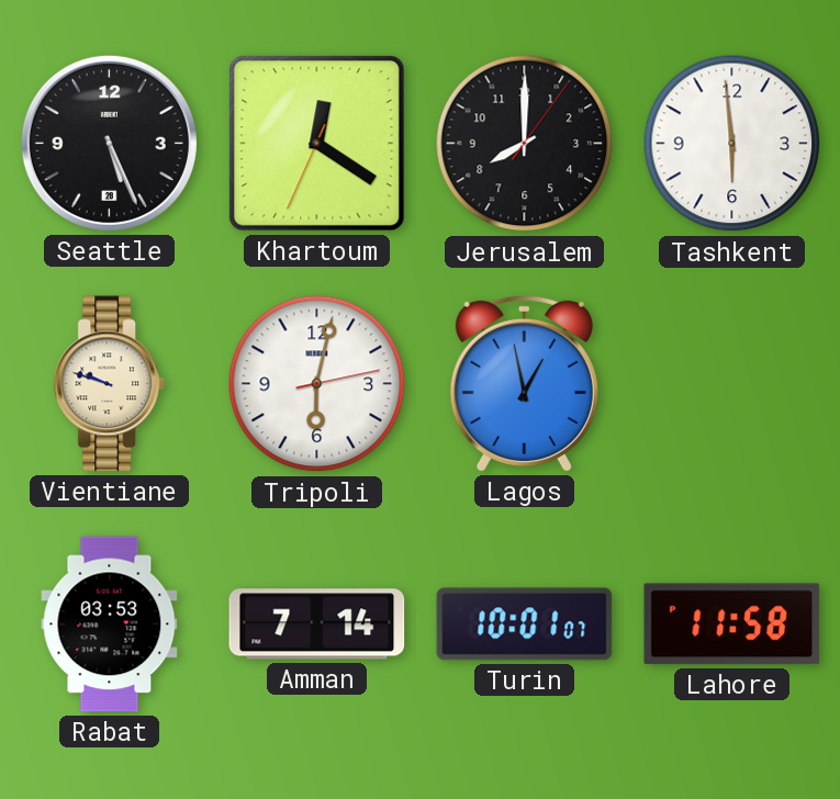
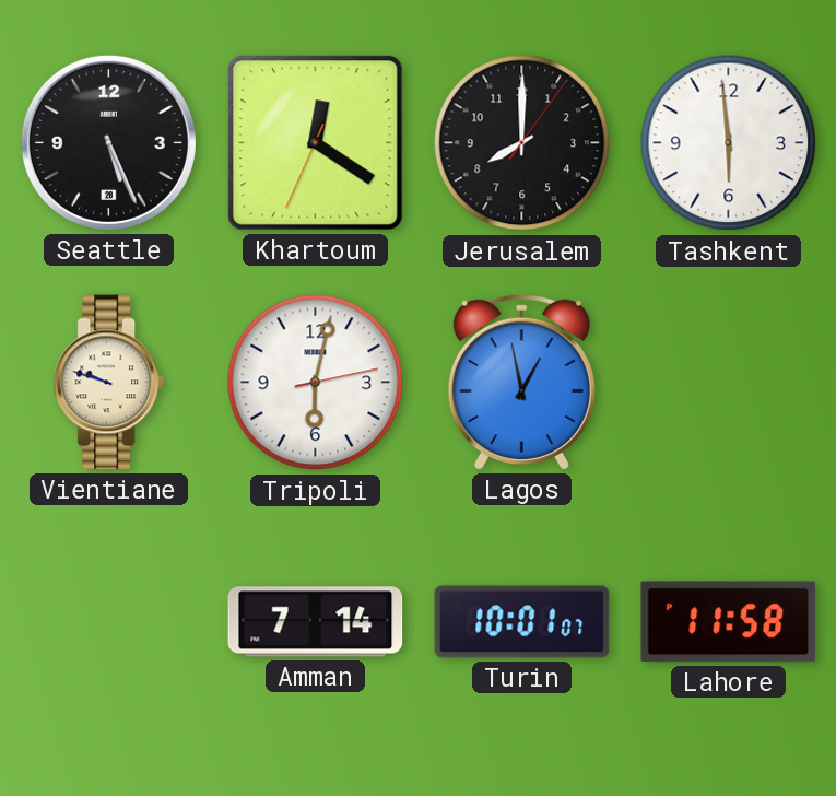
Rabat: 03:53 -> none
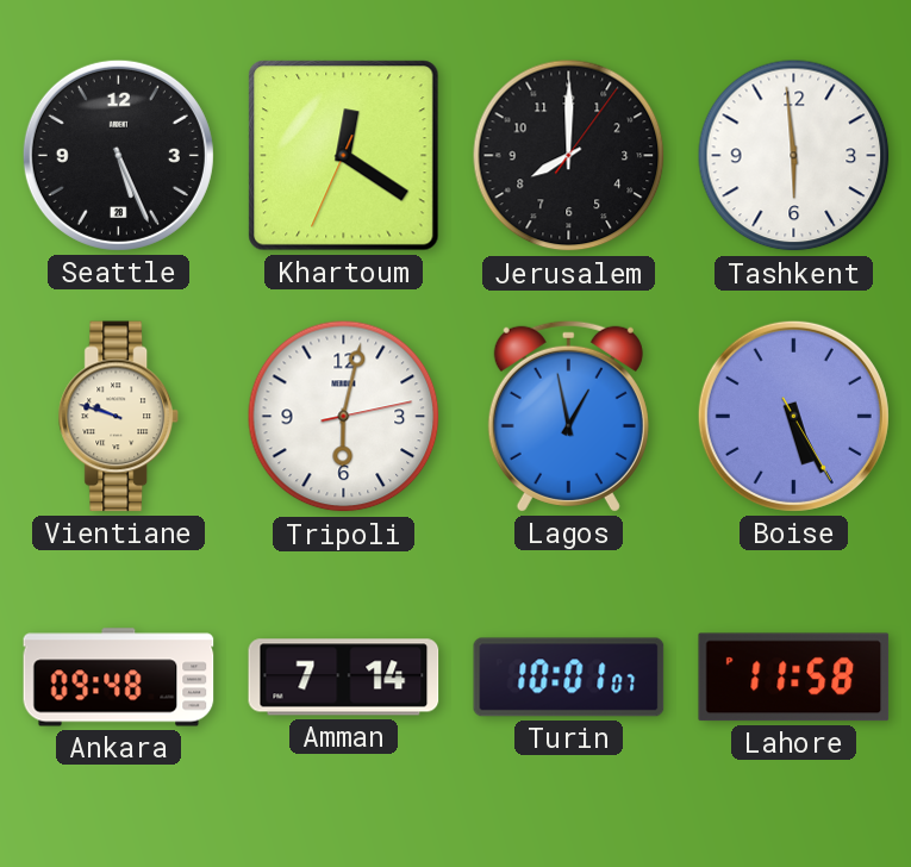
Boise: none -> 5:25
Ankara: none -> 09:48
